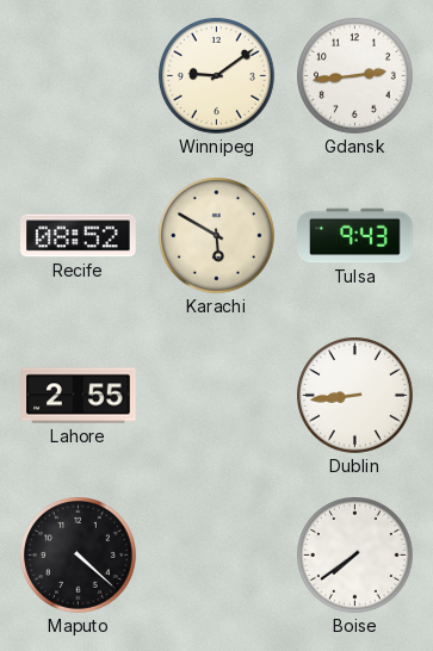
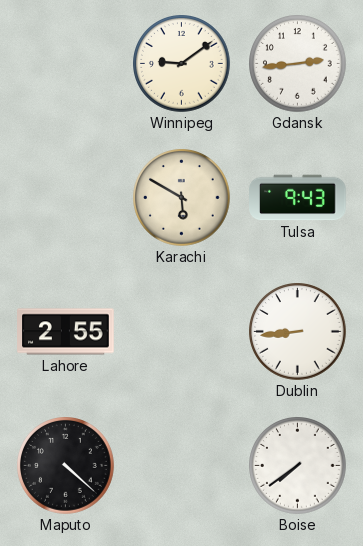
Recife: 08:52 -> none
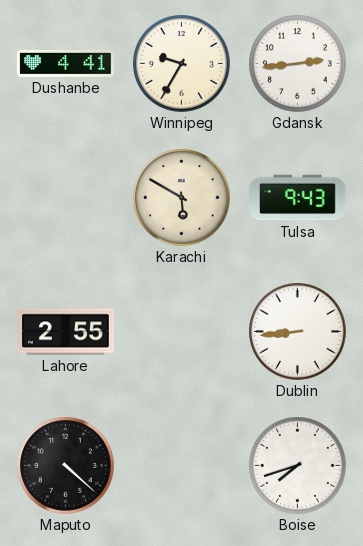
Dushanbe: none -> 4:41
Winnipeg: 9:09 -> 9:35
Boise: 7:39 -> 7:42
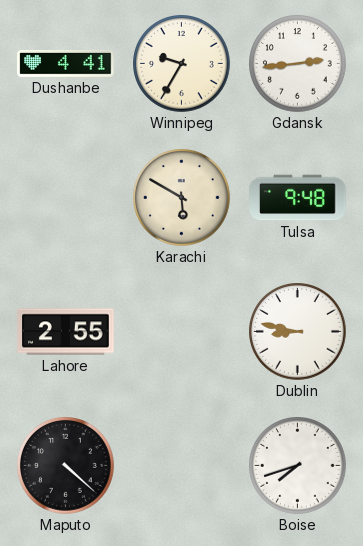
Tulsa: 9:43 -> 9:48
Dublin: 8:44 -> 8:47
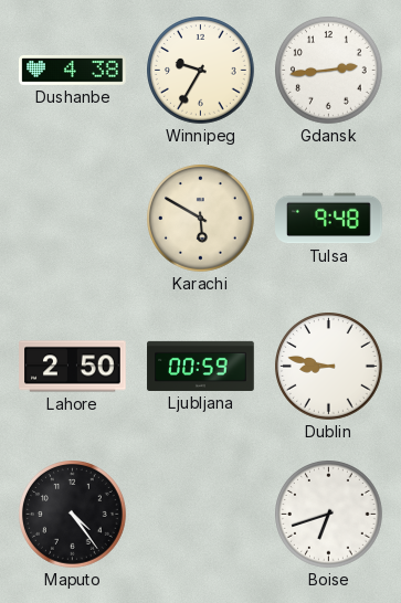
Dushanbe: 4:41 -> 4:38
Lahore: 2:55 -> 2:50
Ljubljana: none -> 00:59
Maputo: 4:22 -> 4:24
Boise: 7:42 -> 6:42
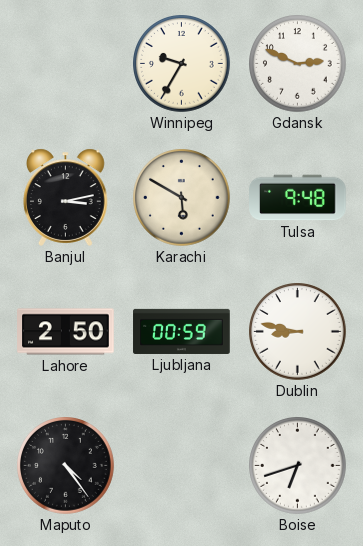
Dushanbe: 4:38 -> none
Gdansk: 2:44 -> 2:49
Banjul: none -> 3:13
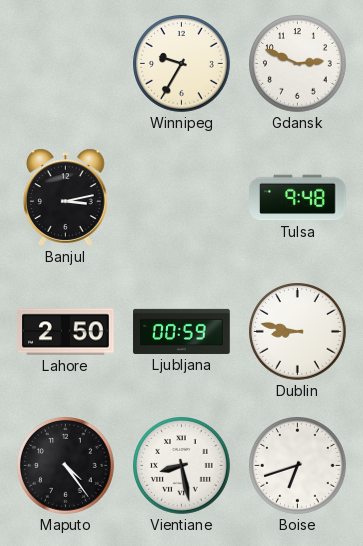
Karachi: 5:50 -> none
Vientiane: none -> 8:28
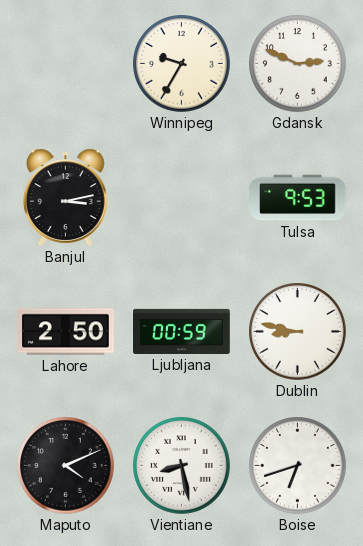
Tulsa: 9:48 -> 9:53
Maputo: 4:24 -> 4:11
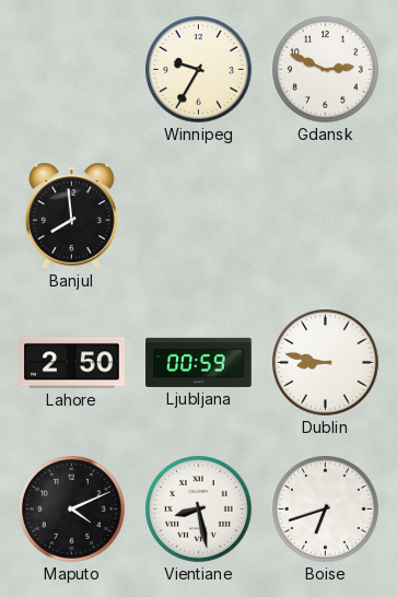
Banjul: 3:13 -> 7:59
Tulsa: 9:53 -> none
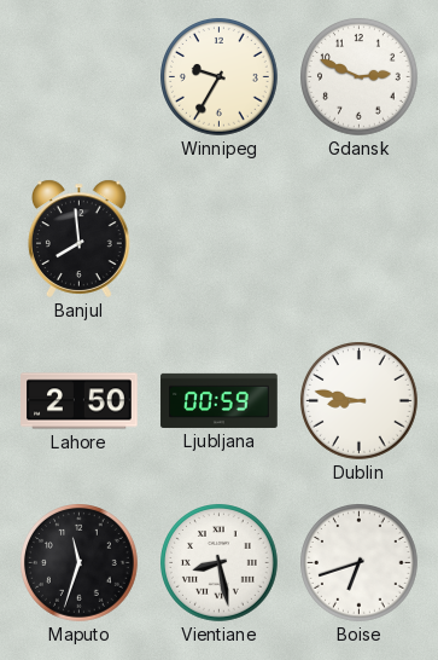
Maputo: 4:11 -> 11:33
